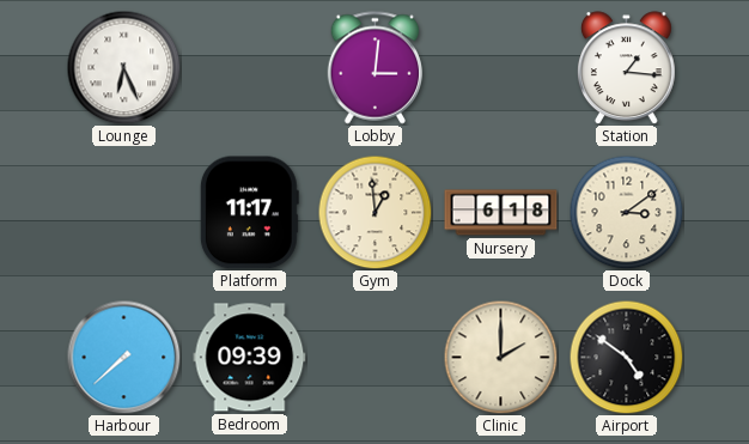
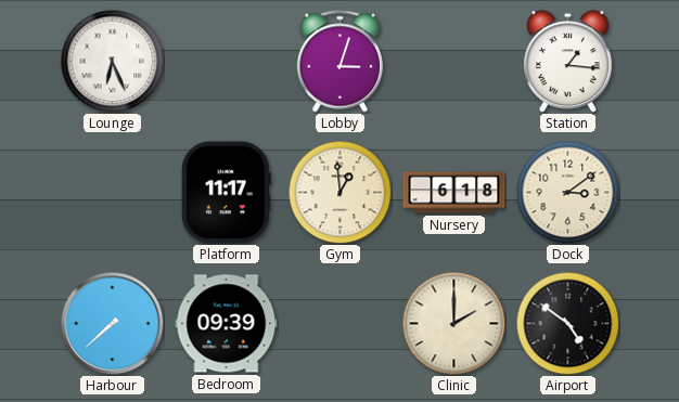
Lobby: 3:01 -> 3:03
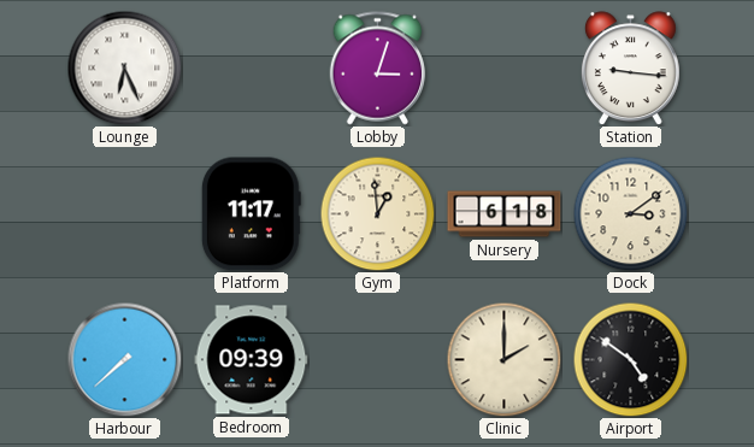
Station: 1:16 -> 9:16
